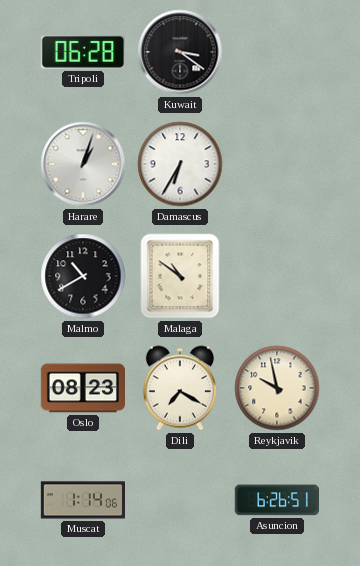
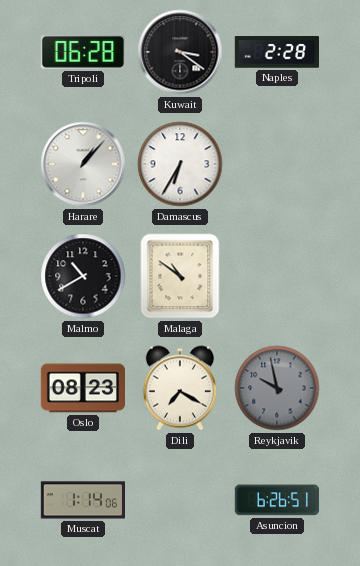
Naples: none -> 2:28
Harare: 1:03 -> 1:07
Reykjavik dial: cream -> grey
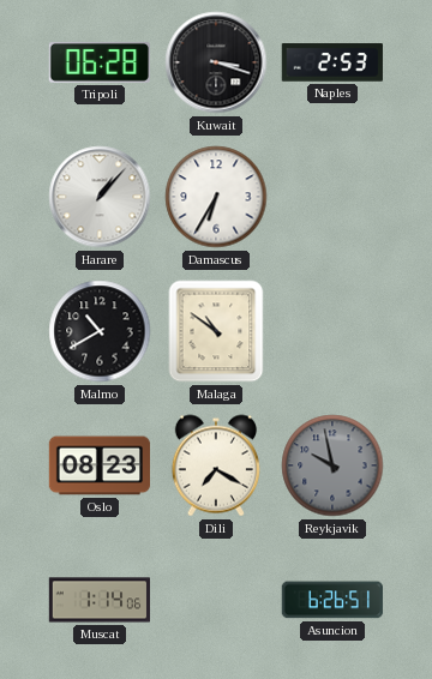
Kuwait: 3:21 -> 3:18
Naples: 2:28 -> 2:53
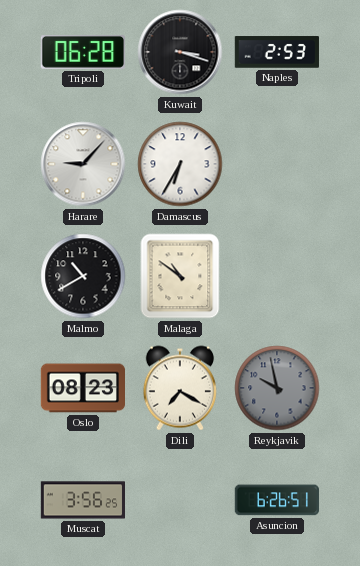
Harare: 1:07 -> 9:07
Muscat: 1:14 -> 3:56
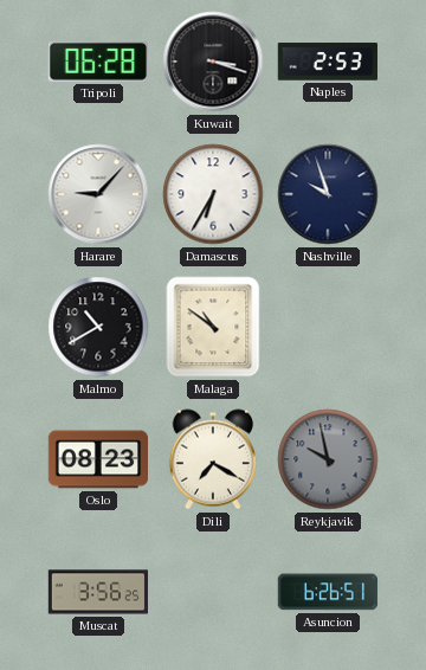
Nashville: none -> 9:57
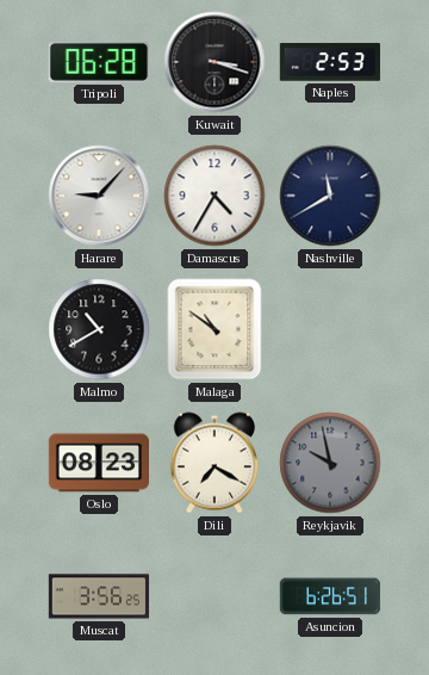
Damascus: 6:35 -> 4:35
Nashville: 9:57 -> 11:40
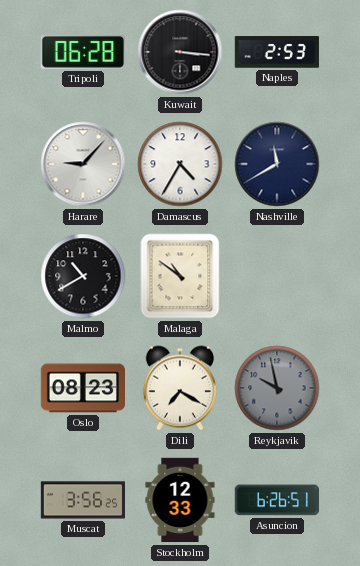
Kuwait: 3:18 -> 3:16
Stockholm: none -> 12:33
